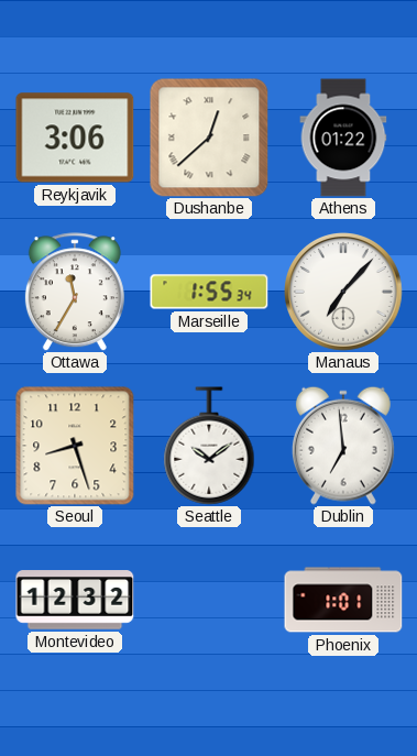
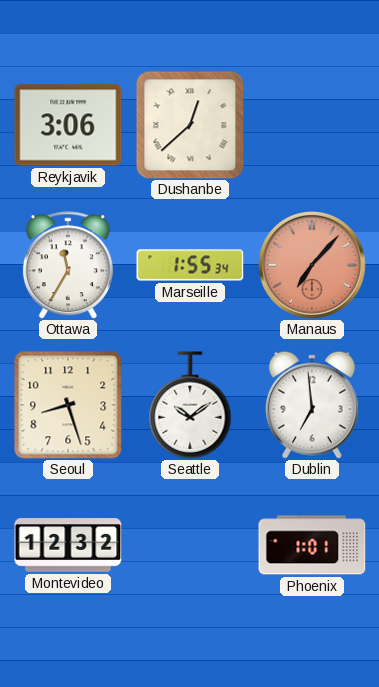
Athens: 01:22 -> none
Manaus dial: white -> salmon
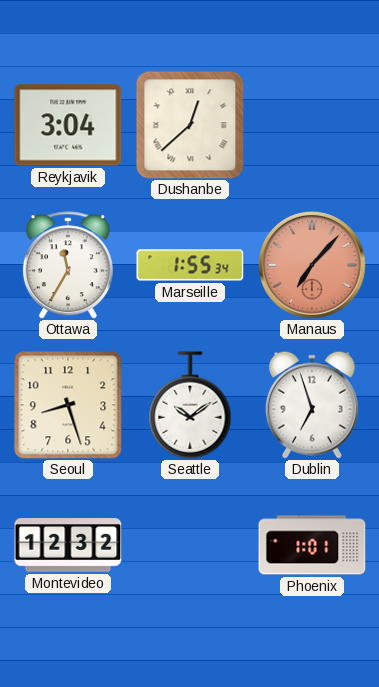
Reykjavik: 3:06 -> 3:04
Dublin: 6:59 -> 6:57
